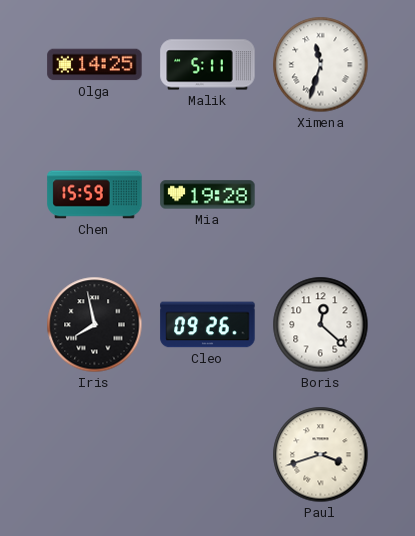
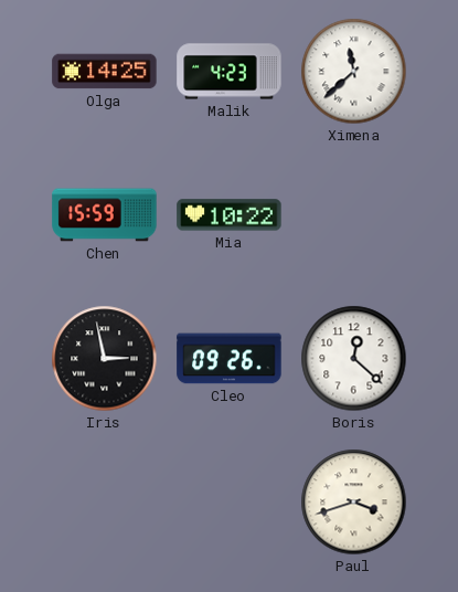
Malik: 5:11 -> 4:23
Ximena: 11:33 -> 11:38
Mia: 19:28 -> 10:22
Iris: 7:58 -> 2:58
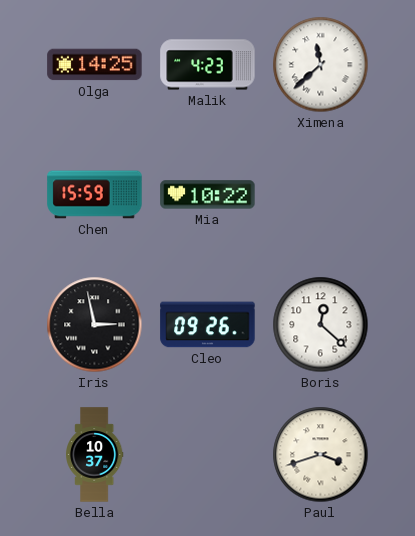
Bella: none -> 10:37
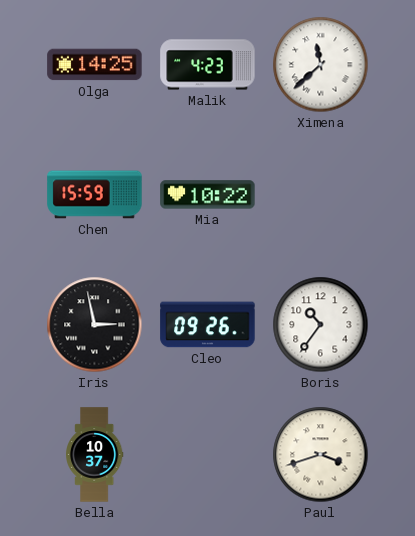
Boris: 12:22 -> 10:36
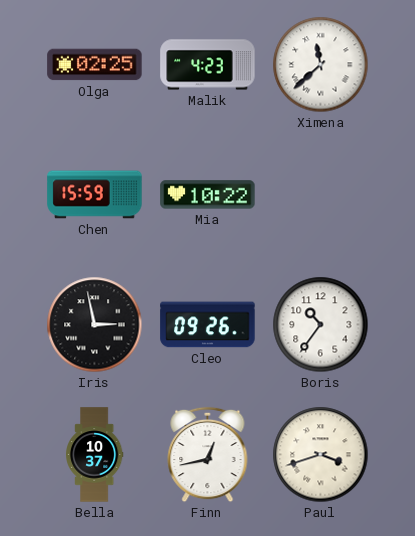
Olga: 14:25 -> 02:25
Finn: none -> 12:43
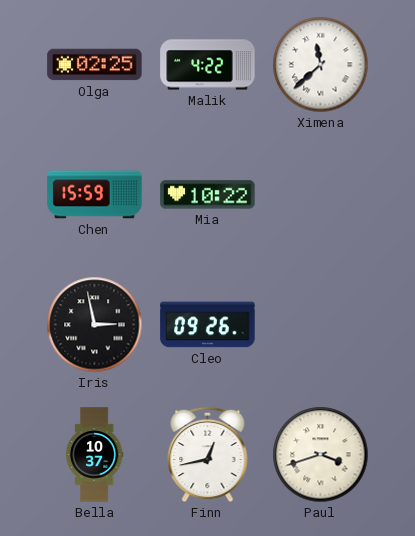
Malik: 4:23 -> 4:22
Boris: 10:36 -> none
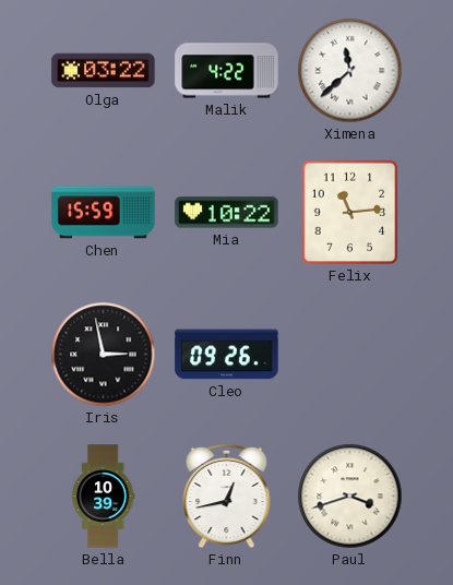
Olga: 02:25 -> 03:22
Felix: none -> 11:14
Bella: 10:37 -> 10:39
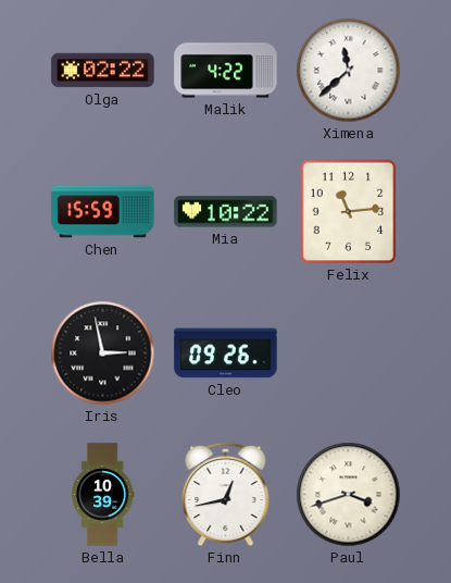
Olga: 03:22 -> 02:22
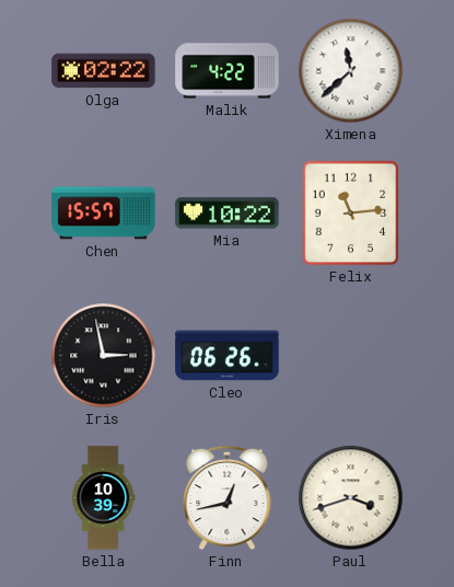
Chen: 15:59 -> 15:57
Cleo: 09:26 -> 06:26
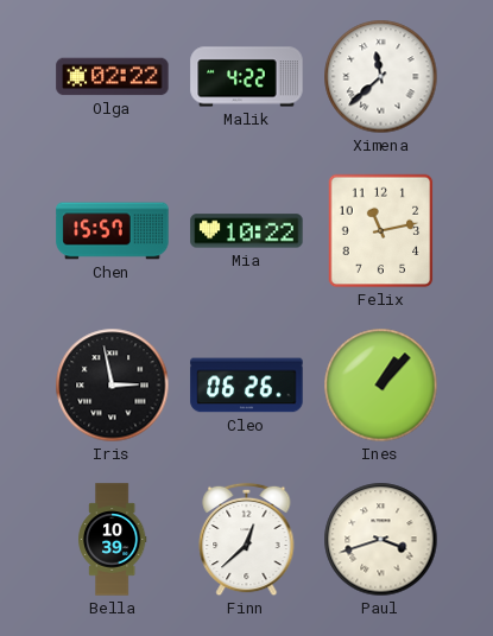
Felix: 11:14 -> 11:13
Ines: none -> 1:07
Finn: 12:43 -> 12:38
